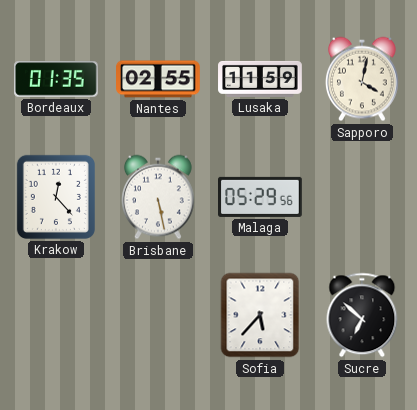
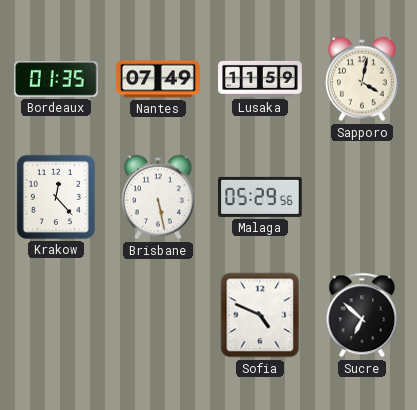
Nantes: 02:55 -> 07:49
Sofia: 5:37 -> 4:49
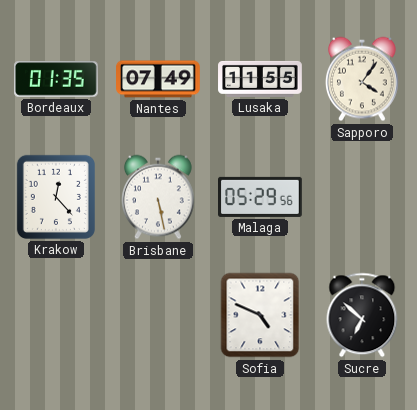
Lusaka: 11:59 -> 11:55
Sapporo: 4:02 -> 4:06
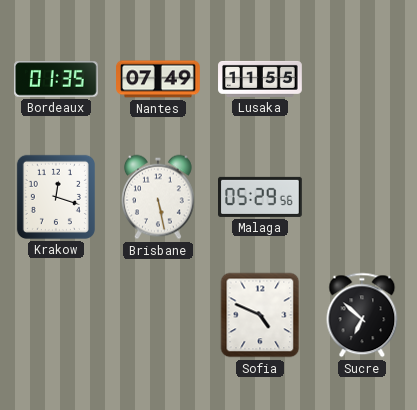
Sapporo: 4:06 -> none
Krakow: 12:23 -> 12:18
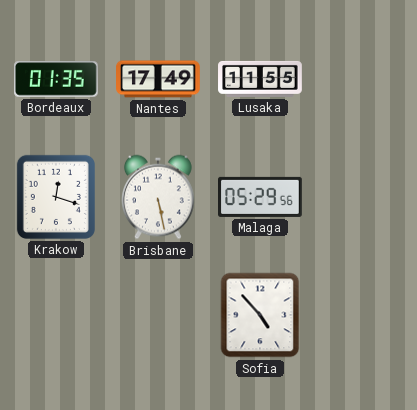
Nantes: 07:49 -> 17:49
Sofia: 4:49 -> 4:53
Sucre: 6:52 -> none
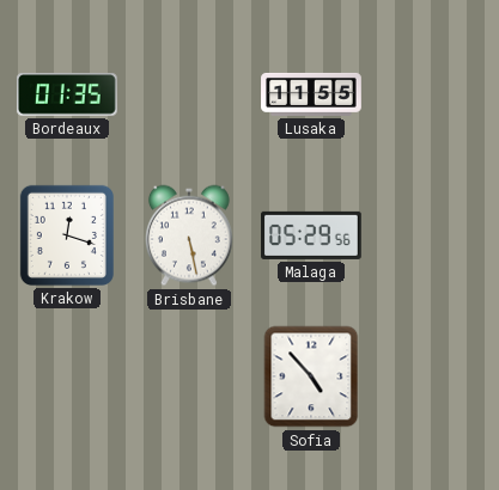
Nantes: 17:49 -> none
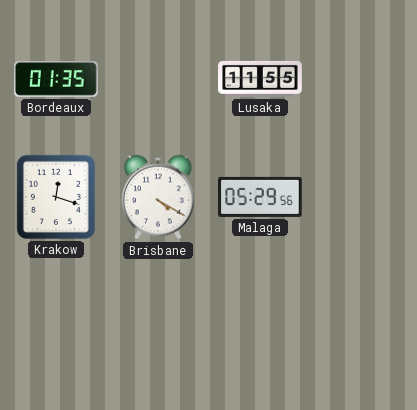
Brisbane: 5:28 -> 4:20
Sofia: 4:53 -> none
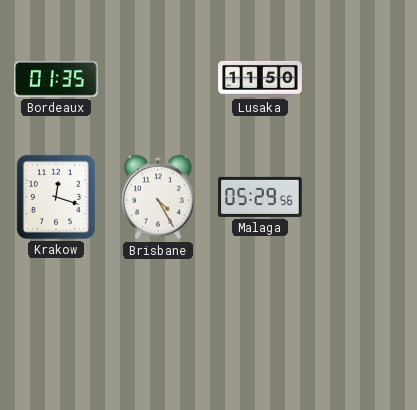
Lusaka: 11:55 -> 11:50
Brisbane: 4:20 -> 4:25
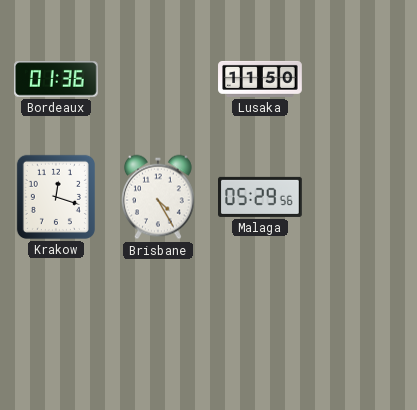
Bordeaux: 01:35 -> 01:36
